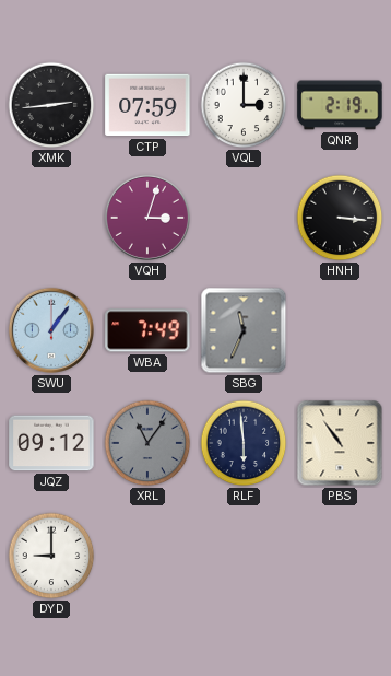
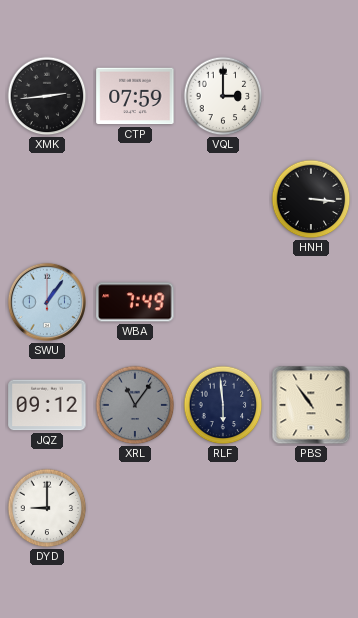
QNR: 2:19 -> none
VQH: 3:03 -> none
SBG: 11:34 -> none
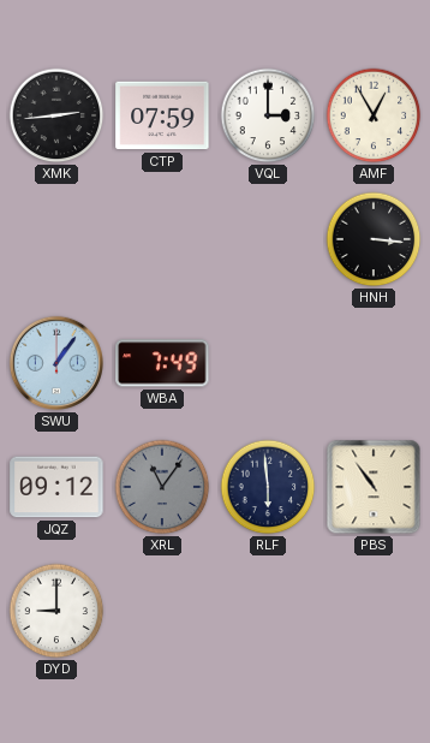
AMF: none -> 12:55
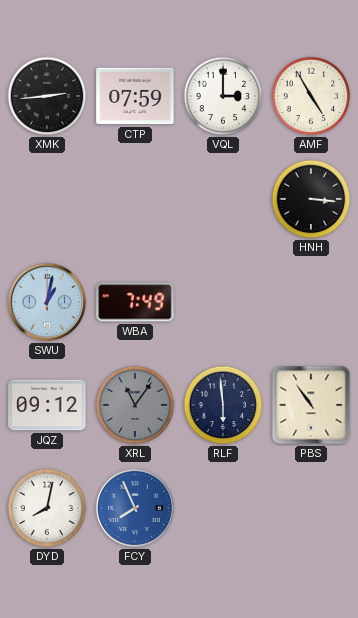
AMF: 12:55 -> 4:55
SWU: 1:06 -> 1:02
DYD: 9:00 -> 8:02
FCY: none -> 7:56
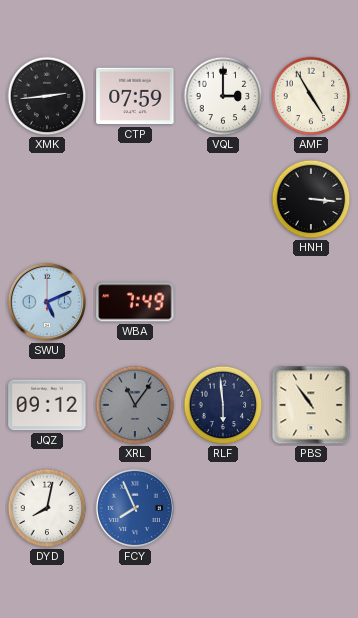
SWU: 1:02 -> 5:11
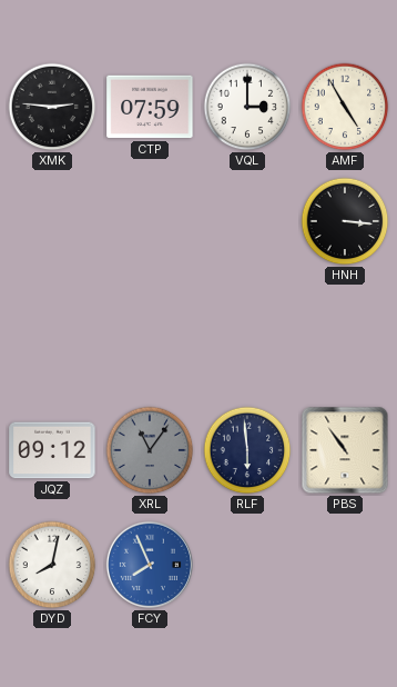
XMK: 2:44 -> 2:46
SWU: 5:11 -> none
WBA: 7:49 -> none
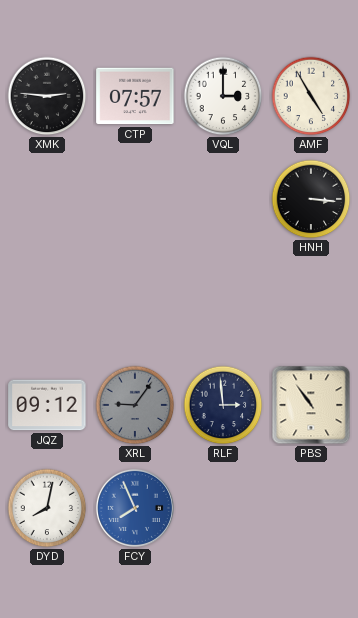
CTP: 07:59 -> 07:57
XRL: 11:06 -> 9:06
RLF: 5:59 -> 2:59
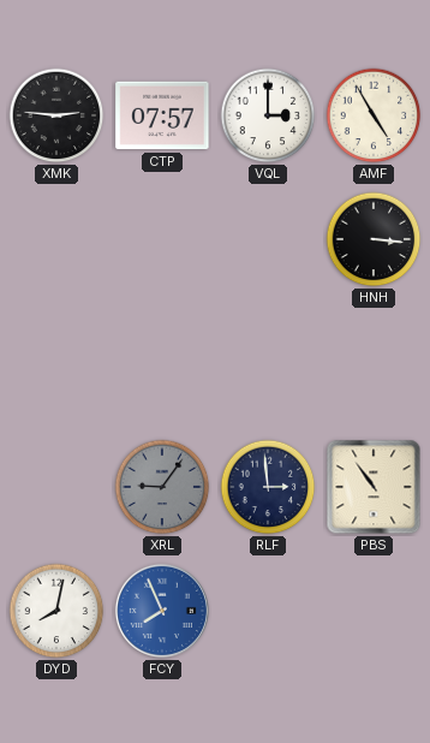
JQZ: 09:12 -> none
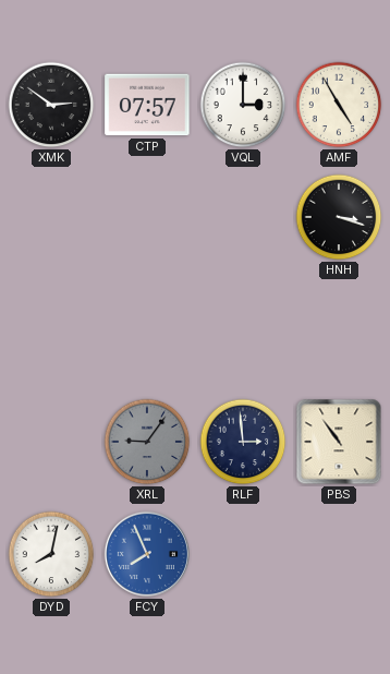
XMK: 2:46 -> 2:51
HNH: 3:16 -> 3:18
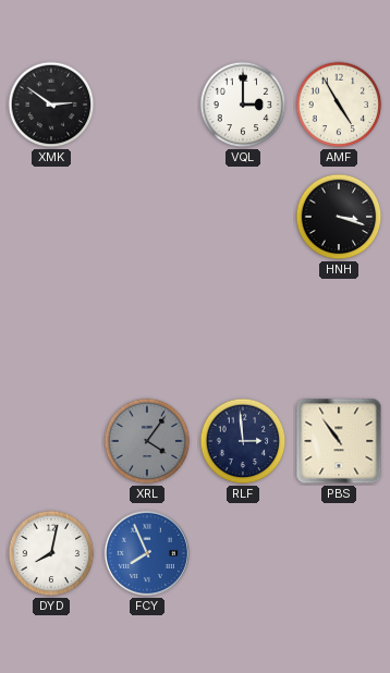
CTP: 07:57 -> none
XRL: 9:06 -> 4:06
